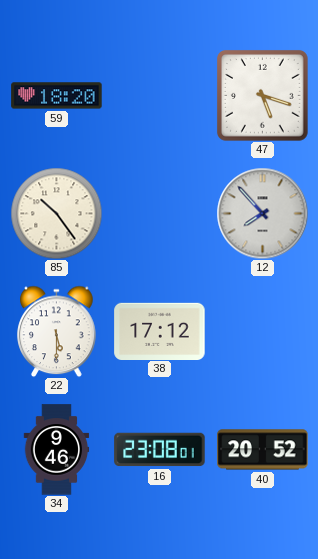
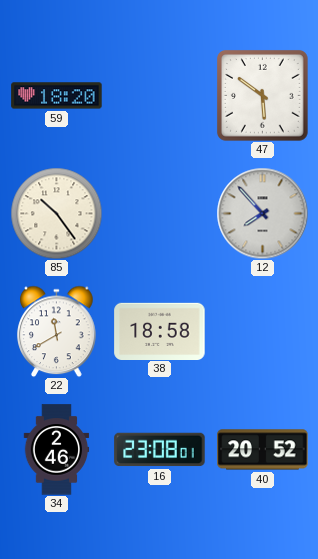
47: 5:18 -> 5:51
22: 5:30 -> 11:40
38: 17:12 -> 18:58
34: 9:46 -> 2:46
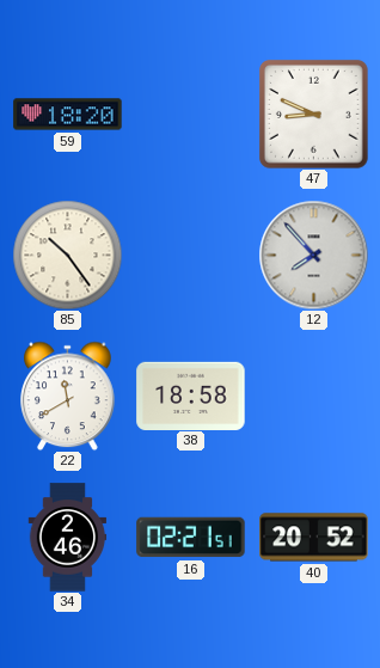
47: 5:51 -> 8:49
16: 23:08 -> 02:21
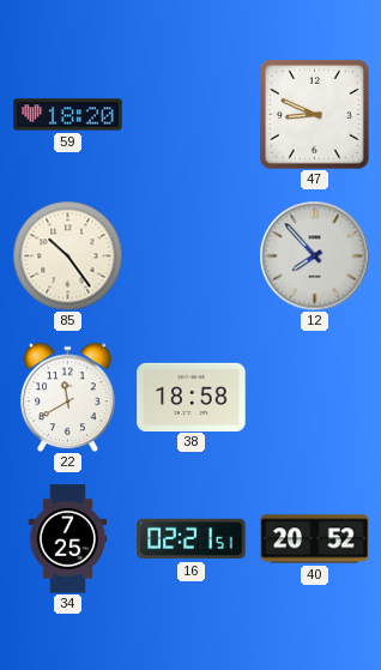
34: 2:46 -> 7:25
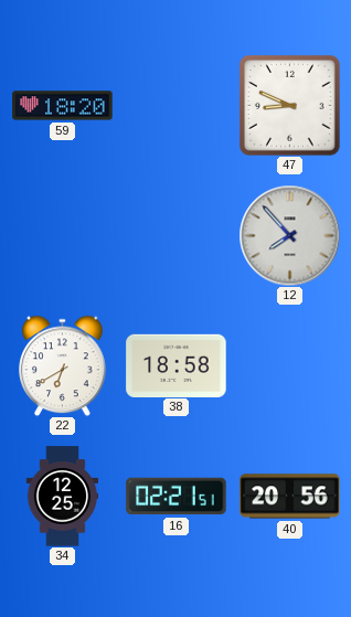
85: 10:24 -> none
22: 11:40 -> 6:40
34: 7:25 -> 12:25
40: 20:52 -> 20:56
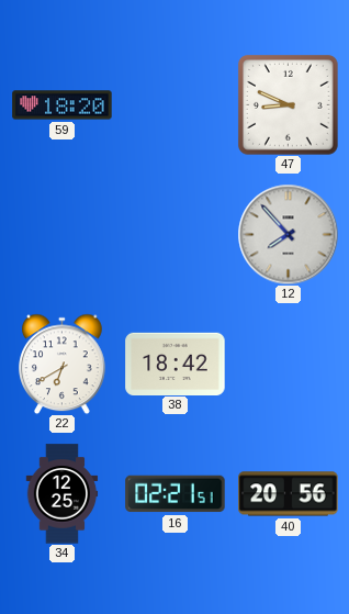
38: 18:58 -> 18:42
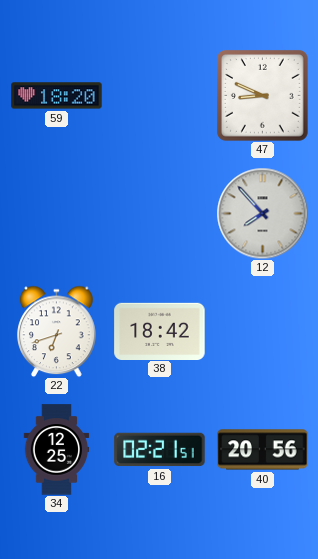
22: 6:40 -> 6:42
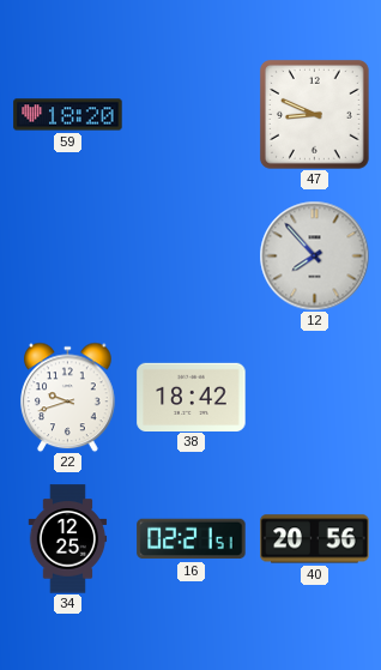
22: 6:42 -> 9:42
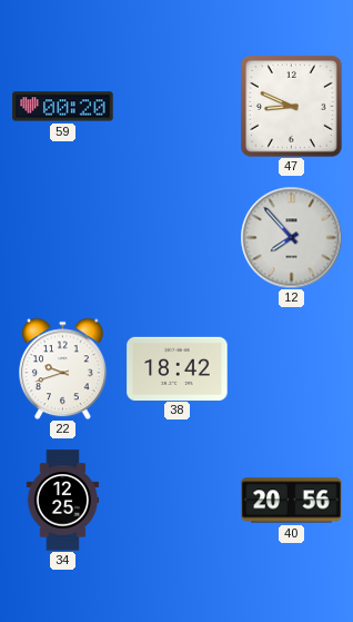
59: 18:20 -> 00:20
16: 02:21 -> none
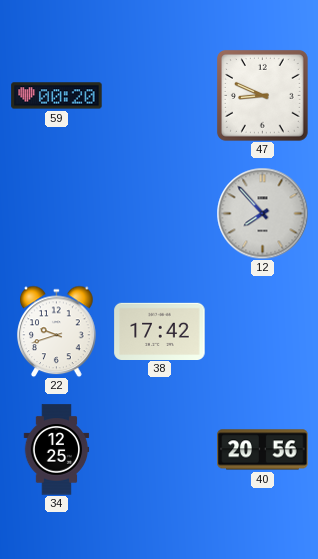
38: 18:42 -> 17:42
